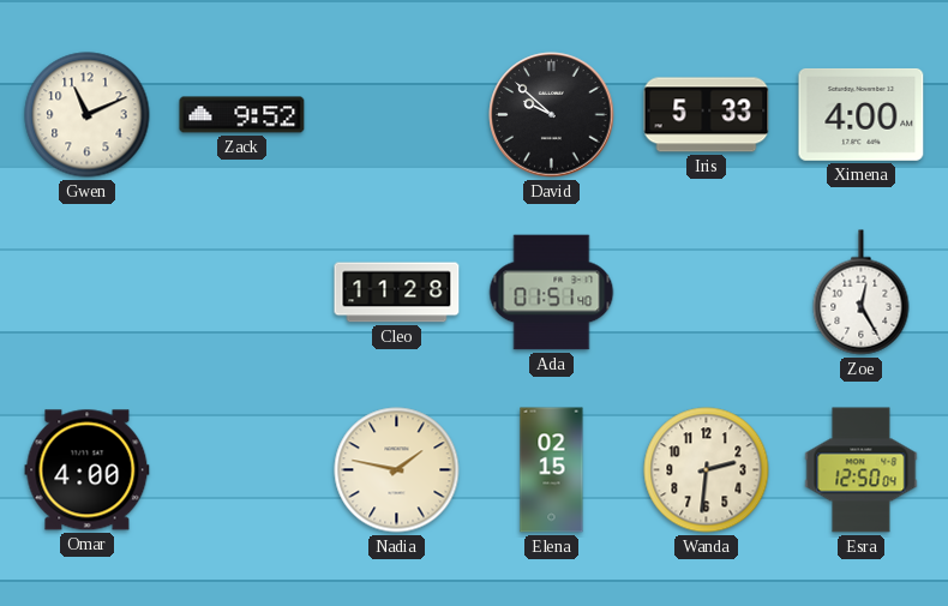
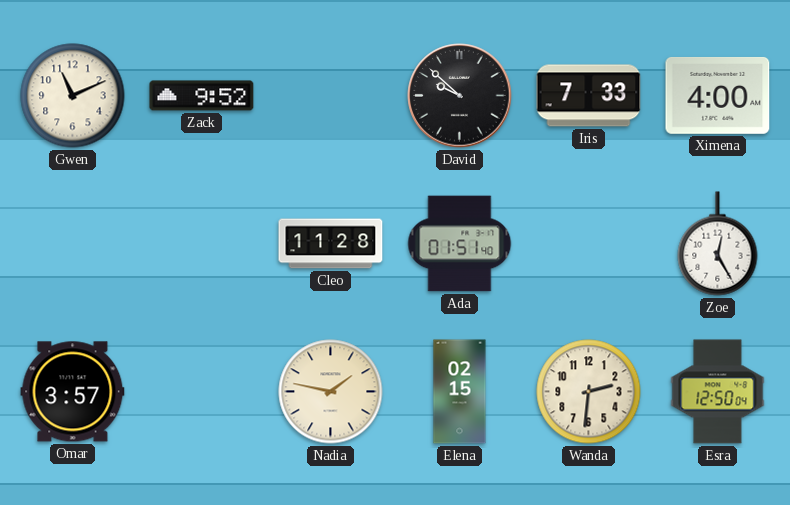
Iris: 5:33 -> 7:33
Omar: 4:00 -> 3:57
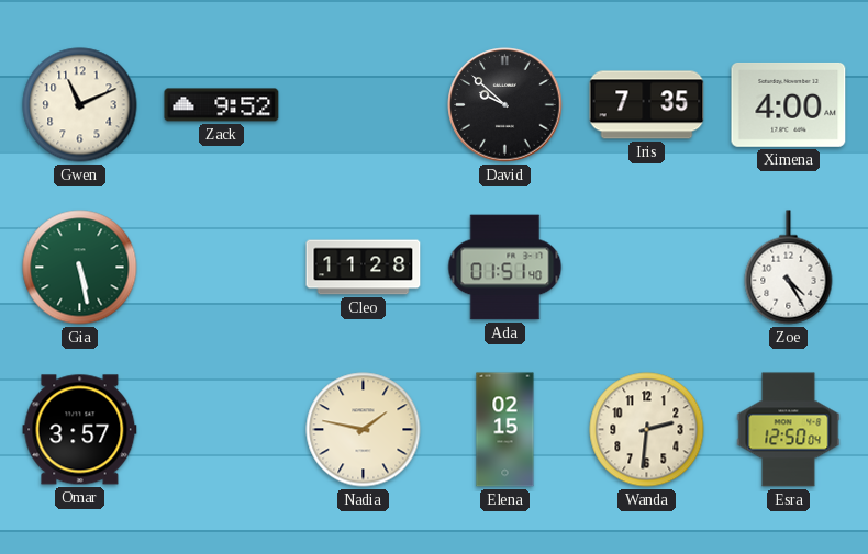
Iris: 7:33 -> 7:35
Gia: none -> 5:28
Zoe: 12:25 -> 4:25
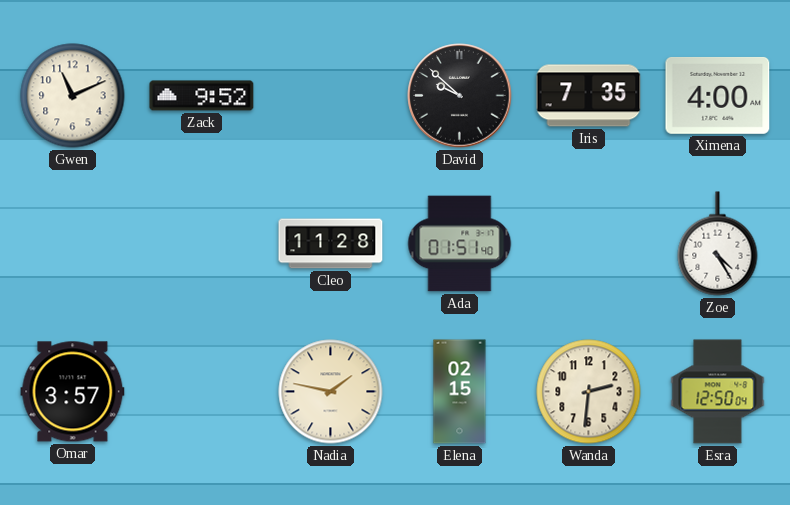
Gia: 5:28 -> none
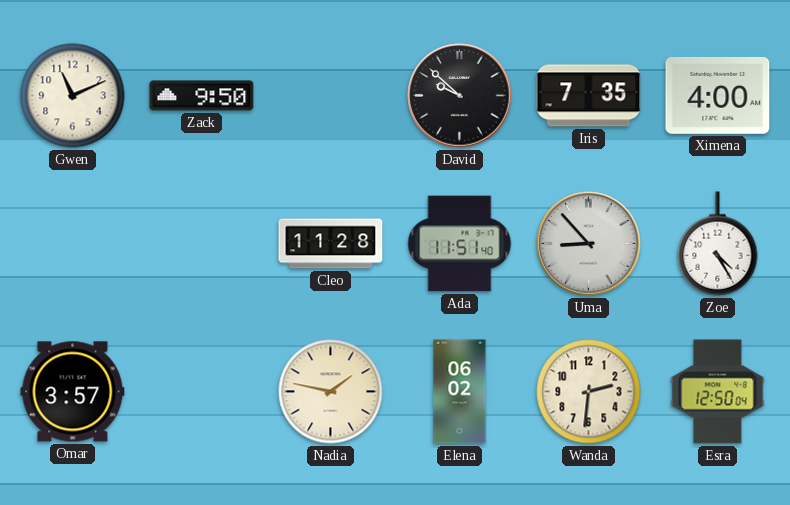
Zack: 9:52 -> 9:50
Ada: 01:51 -> 11:51
Uma: none -> 8:53
Elena: 02:15 -> 06:02
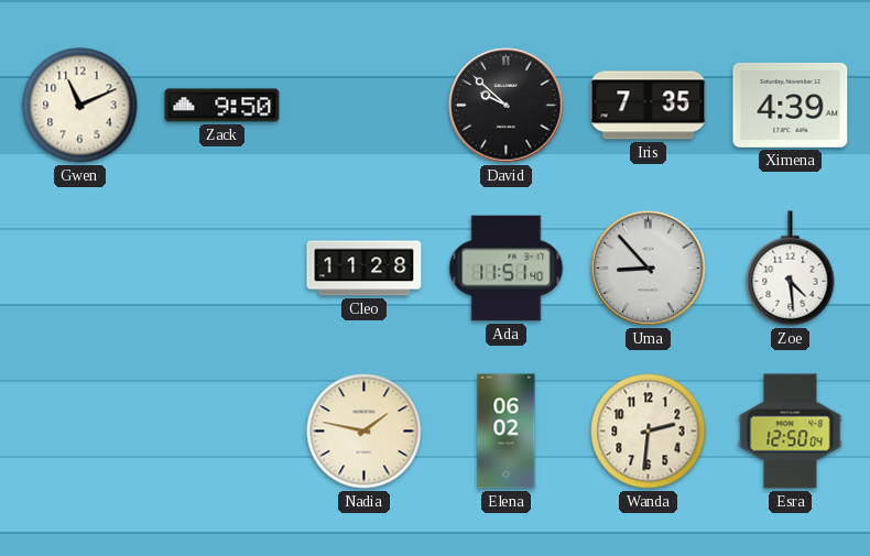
Ximena: 4:00 -> 4:39
Zoe: 4:25 -> 4:29
Omar: 3:57 -> none
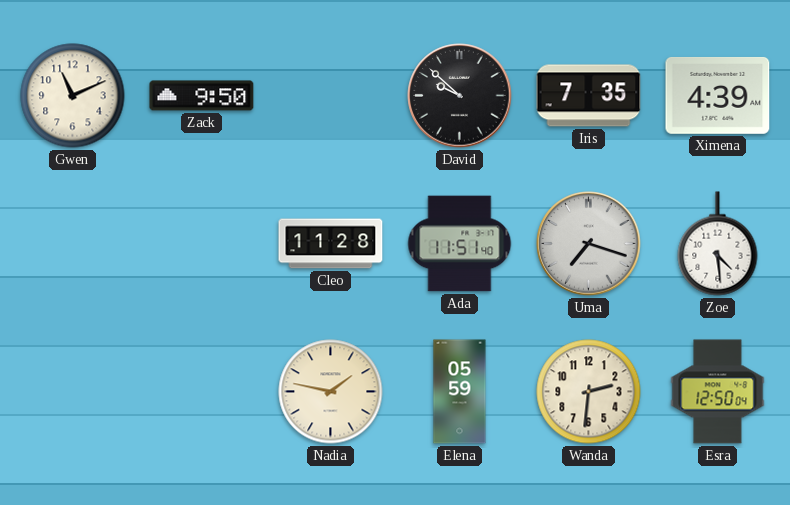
Uma: 8:53 -> 7:18
Elena: 06:02 -> 05:59
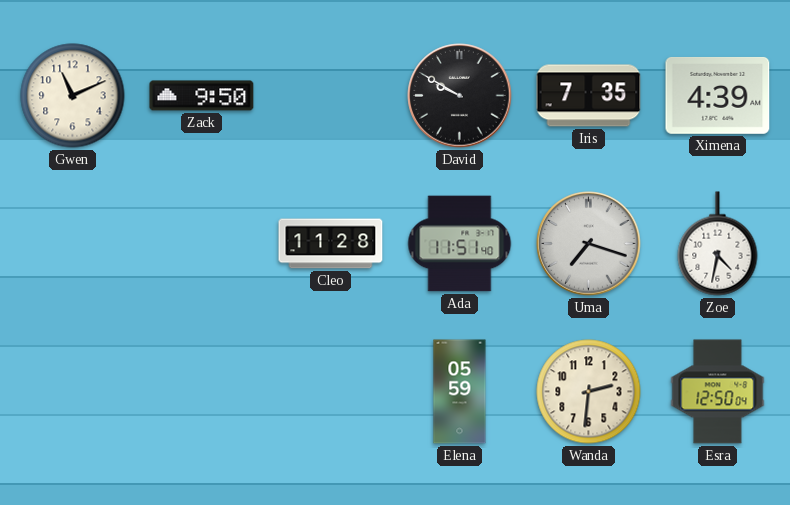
David: 9:52 -> 9:50
Zoe: 4:29 -> 4:32
Nadia: 1:47 -> none
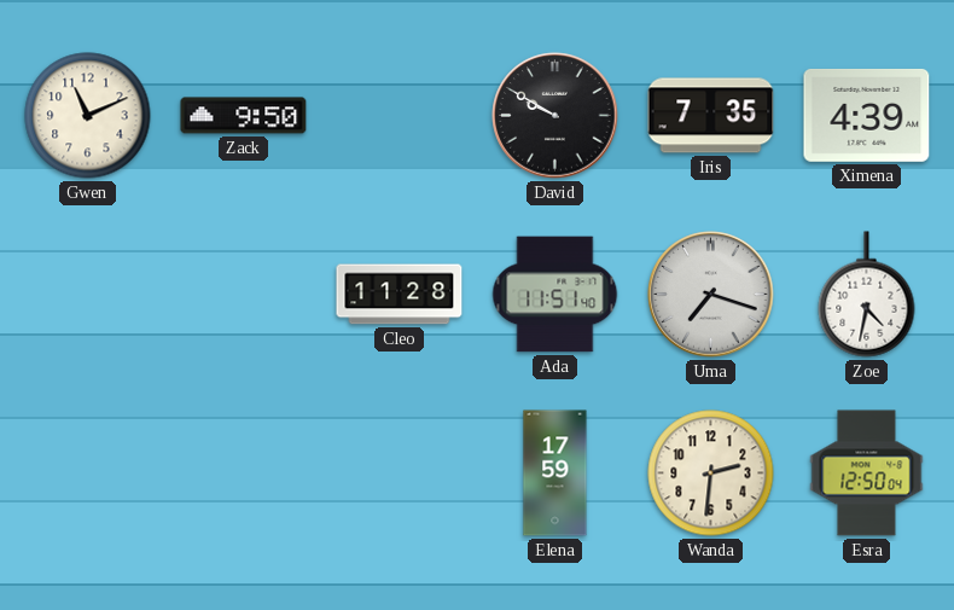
Elena: 05:59 -> 17:59
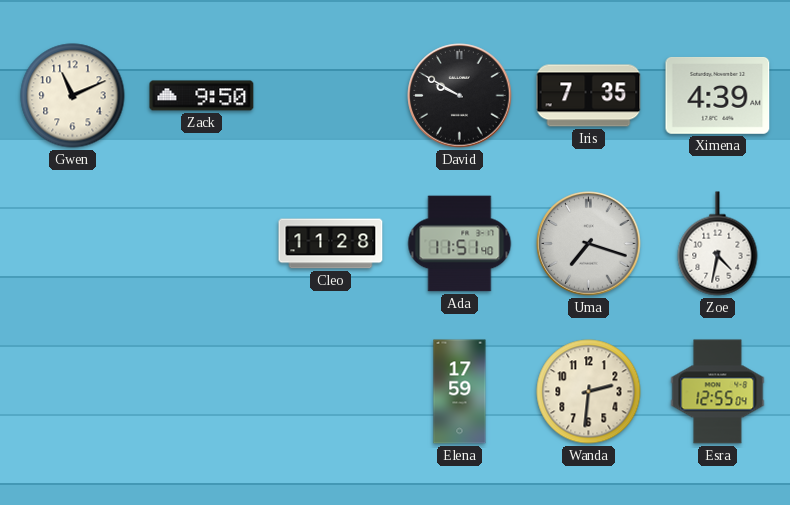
Esra: 12:50 -> 12:55
